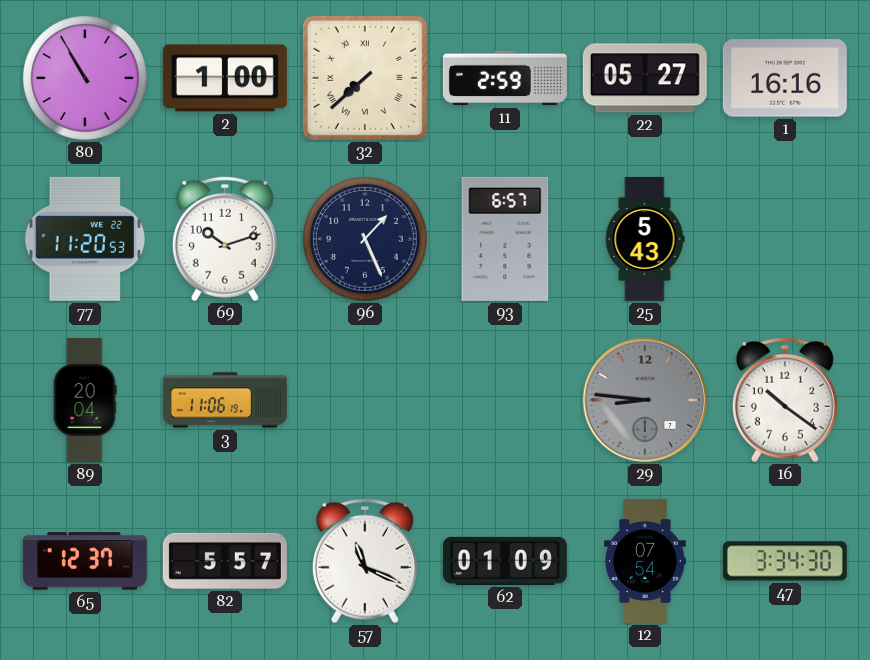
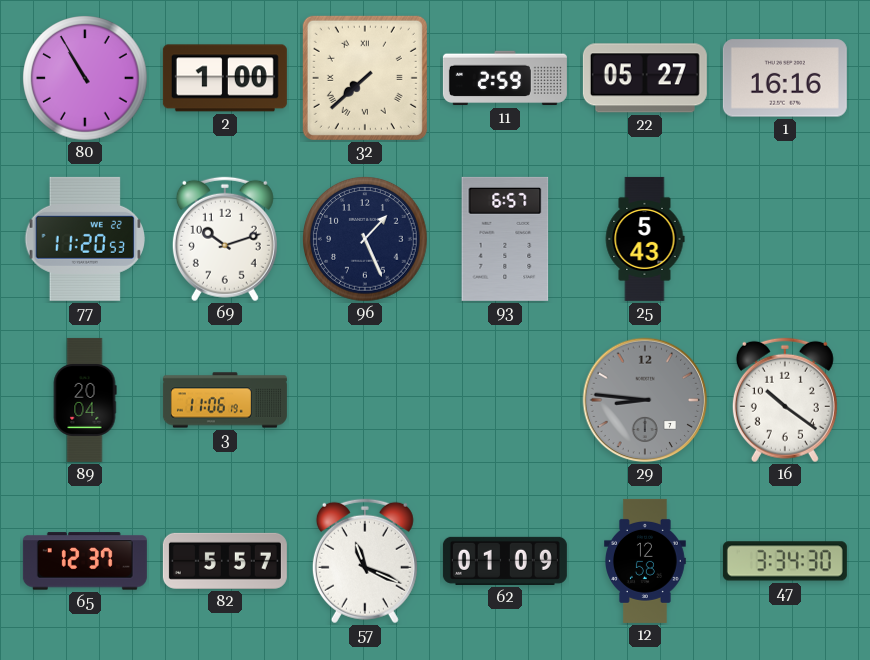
12: 07:54 -> 12:58
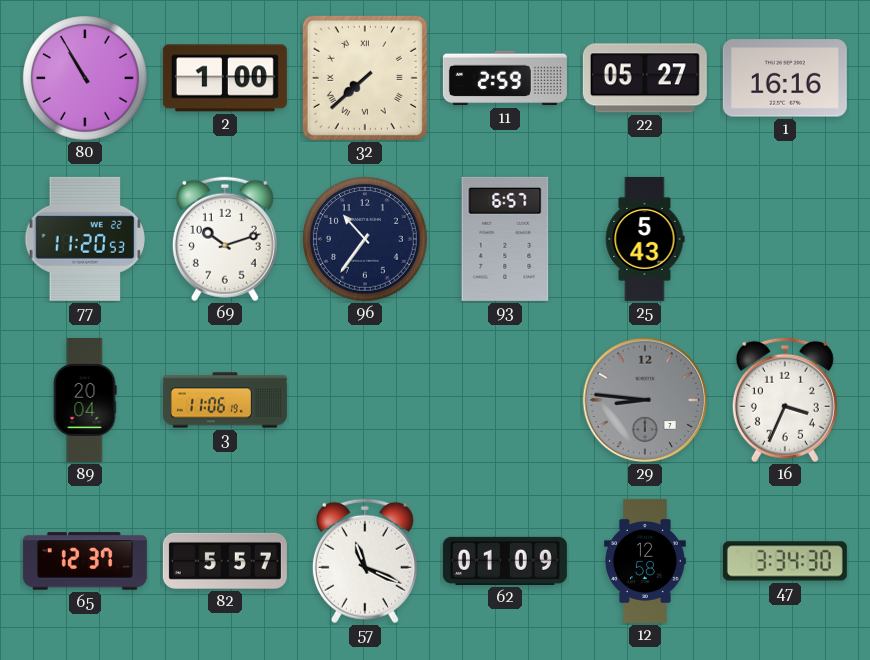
96: 1:26 -> 10:36
16: 10:21 -> 3:34
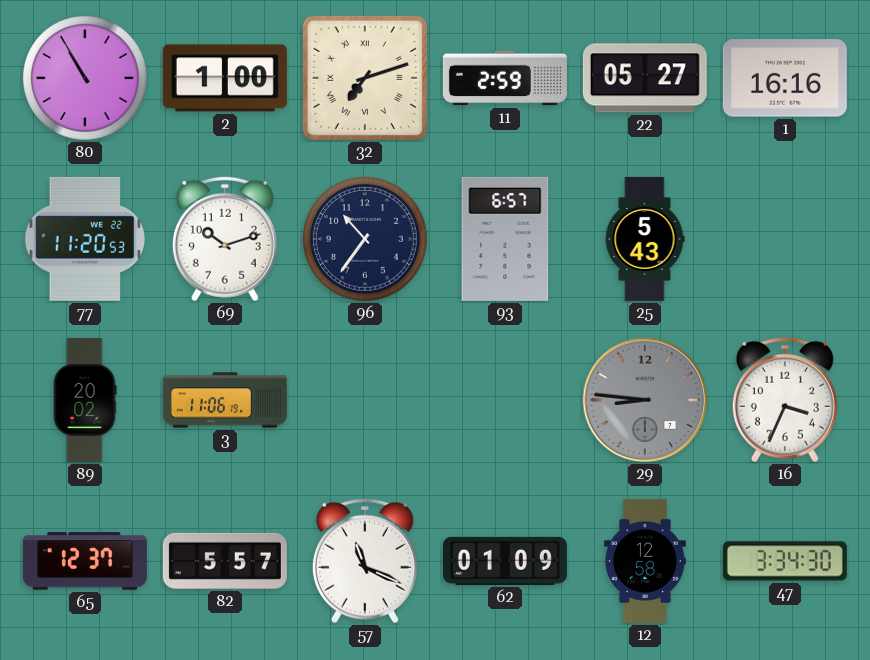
32: 7:38 -> 7:12
89: 20:04 -> 20:02
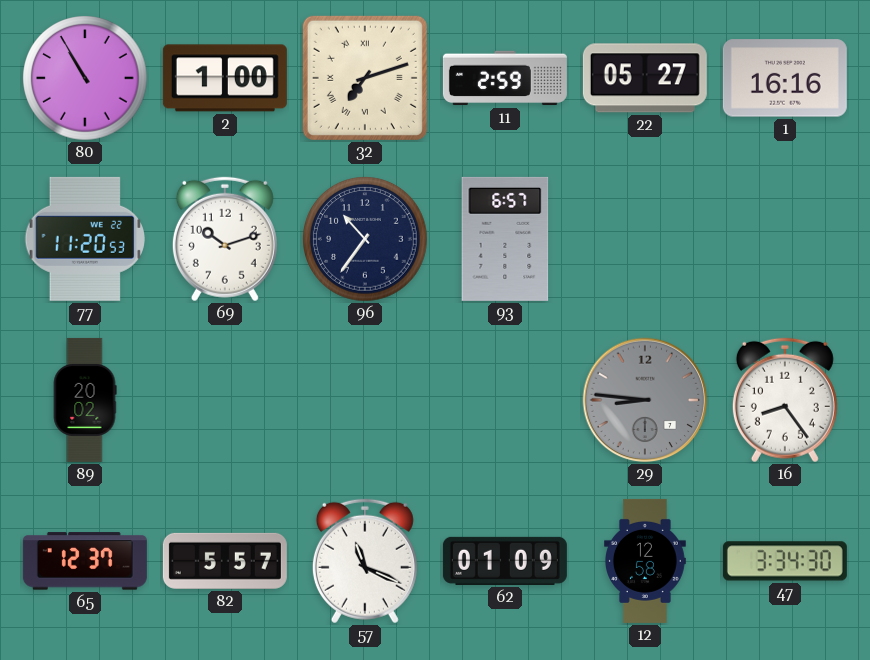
25: 5:43 -> none
3: 11:06 -> none
16: 3:34 -> 8:24
